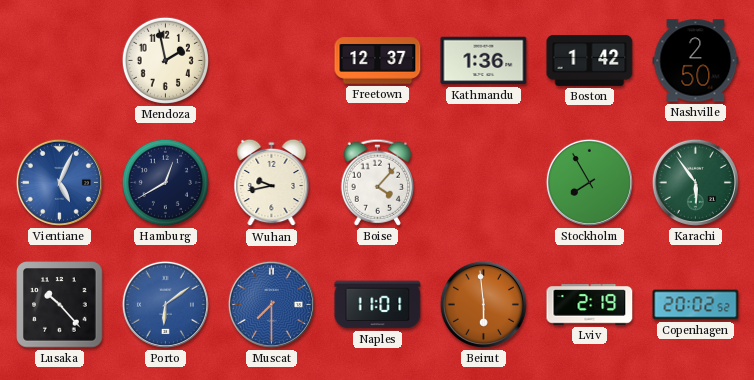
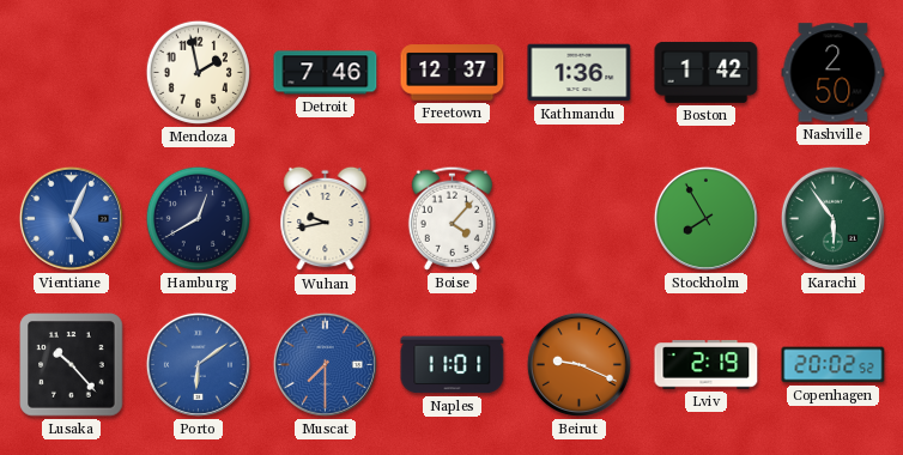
Detroit: none -> 7:46
Beirut: 5:59 -> 9:19
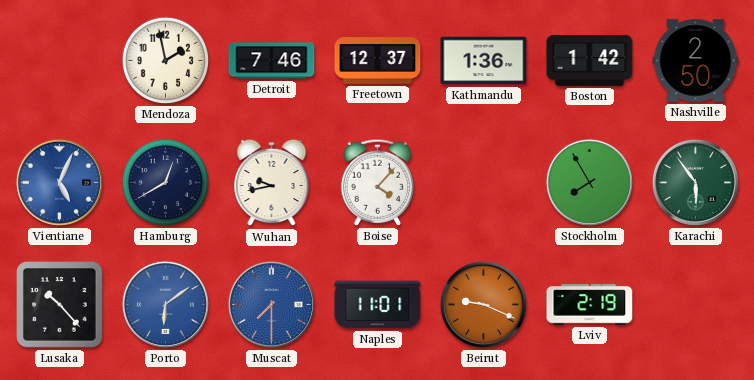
Copenhagen: 20:02 -> none
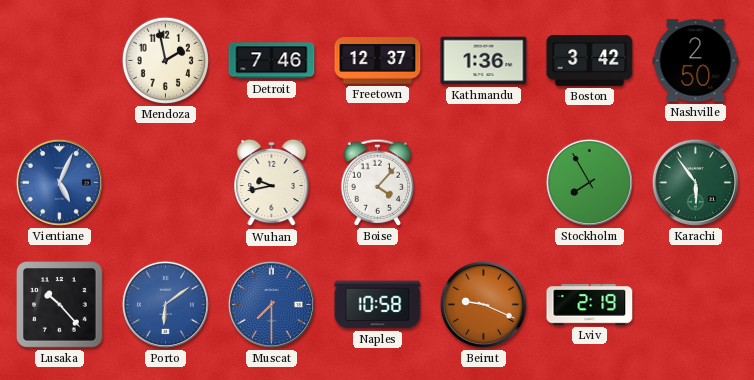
Boston: 1:42 -> 3:42
Hamburg: 12:40 -> none
Naples: 11:01 -> 10:58
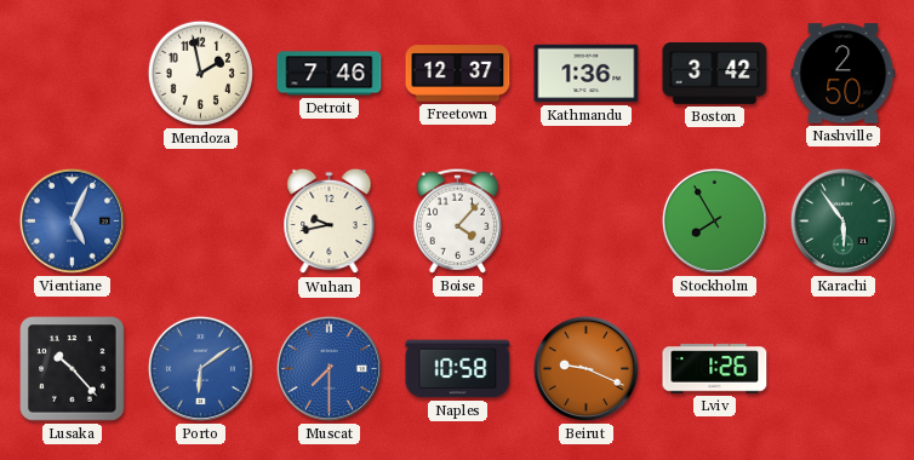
Lviv: 2:19 -> 1:26
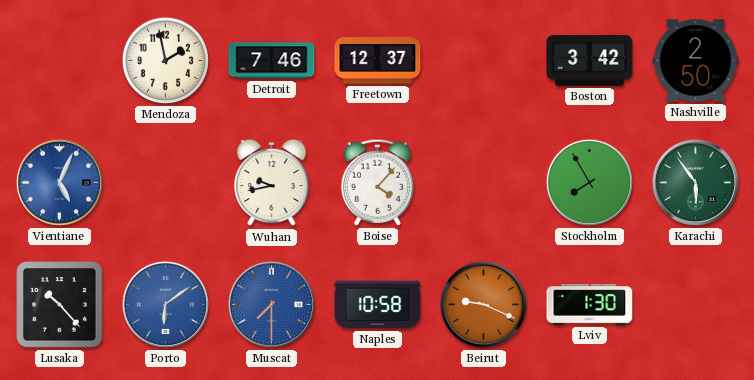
Kathmandu: 1:36 -> none
Lviv: 1:26 -> 1:30
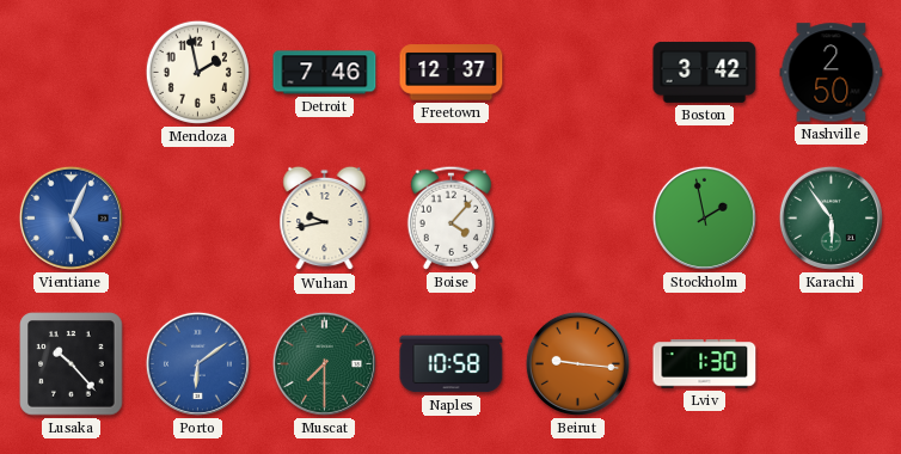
Stockholm: 7:55 -> 1:58
Muscat dial: blue -> green
Beirut: 9:19 -> 9:16
